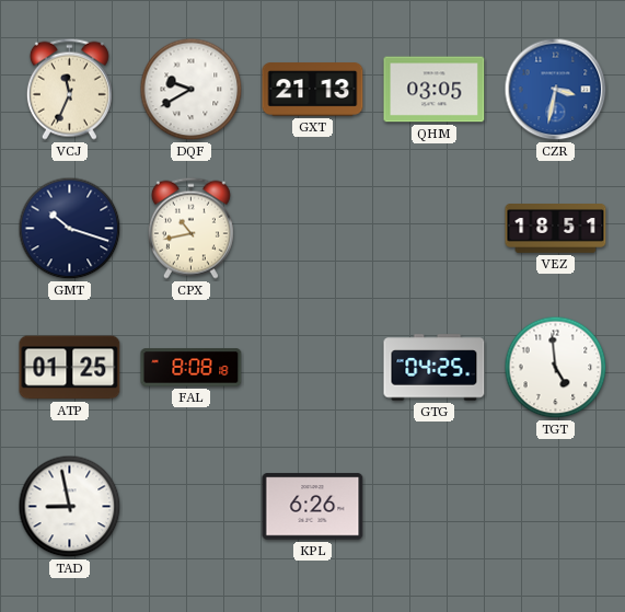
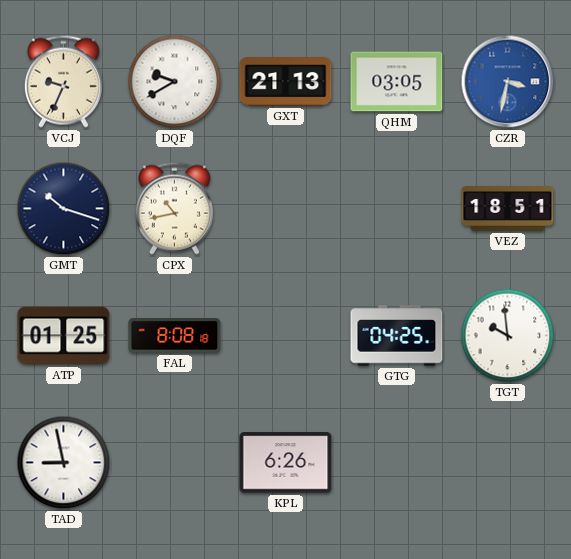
VCJ: 11:34 -> 9:34
TGT: 4:59 -> 9:59
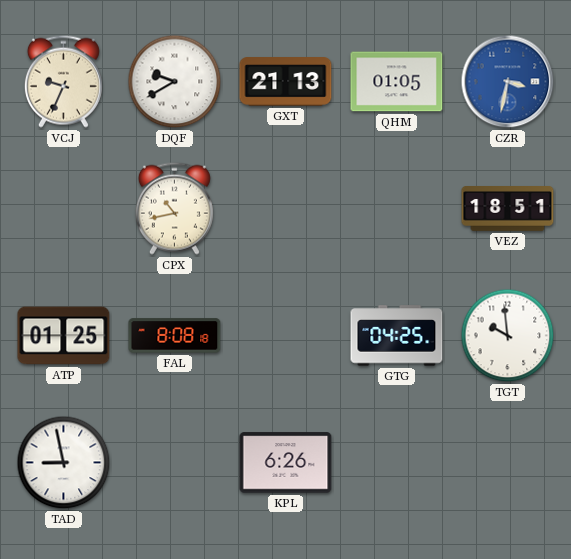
QHM: 03:05 -> 01:05
GMT: 10:18 -> none
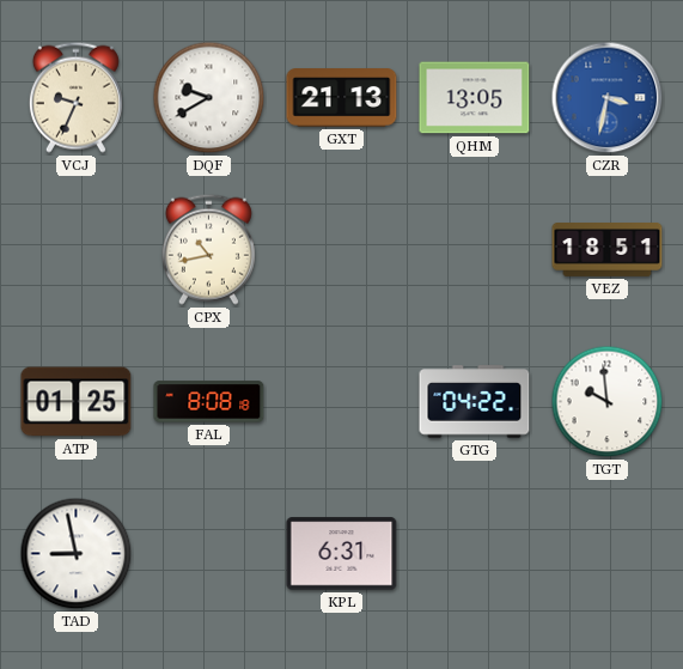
QHM: 01:05 -> 13:05
GTG: 04:25 -> 04:22
KPL: 6:26 -> 6:31
